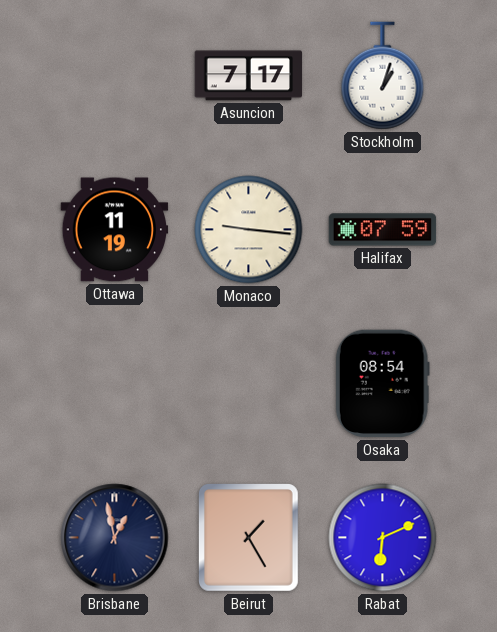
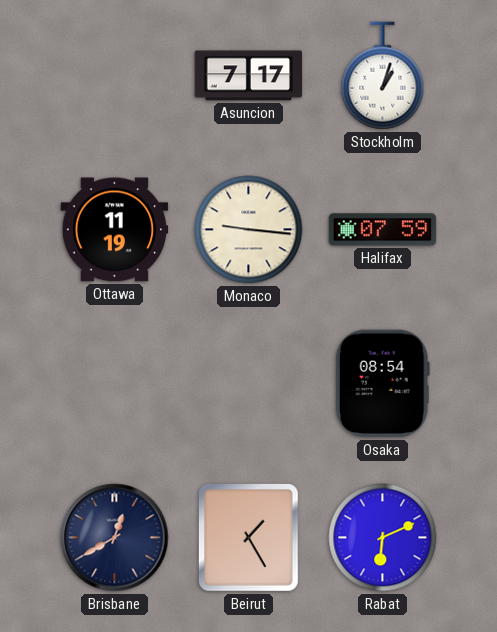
Brisbane: 12:58 -> 12:40
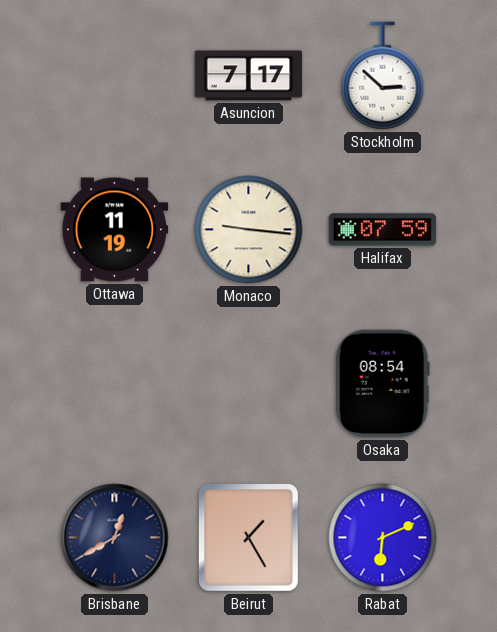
Stockholm: 1:03 -> 2:52
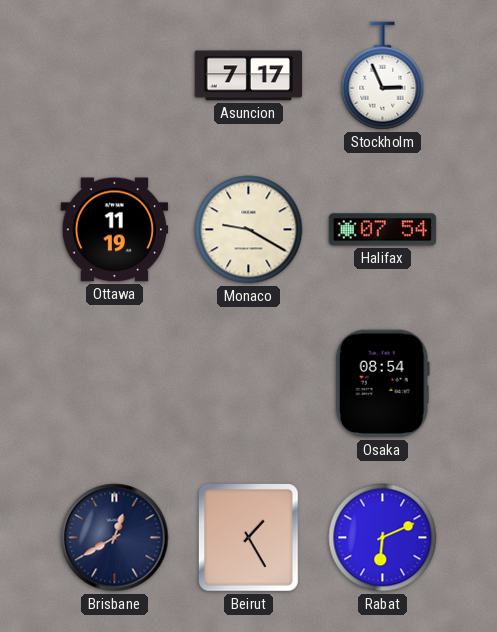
Stockholm: 2:52 -> 2:56
Monaco: 9:16 -> 9:20
Halifax: 07:59 -> 07:54
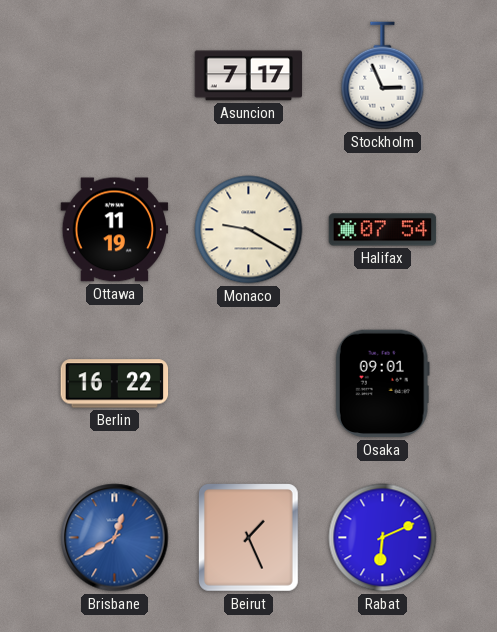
Berlin: none -> 16:22
Osaka: 08:54 -> 09:01
Brisbane dial: navy -> blue
Beirut: 1:25 -> 1:26
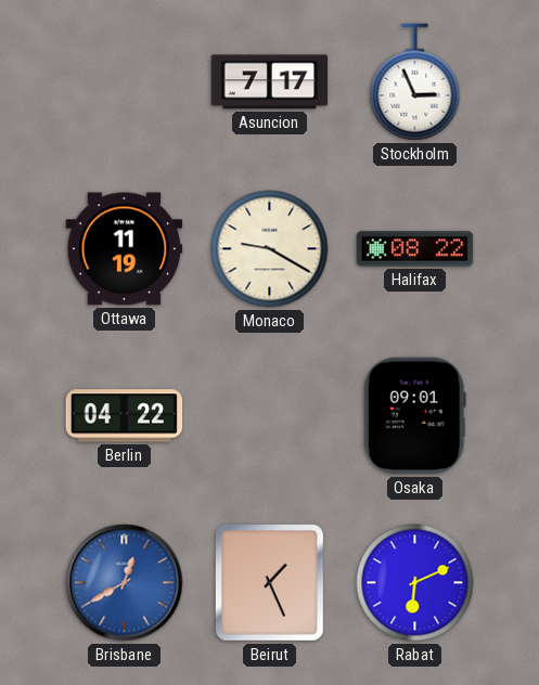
Halifax: 07:54 -> 08:22
Berlin: 16:22 -> 04:22
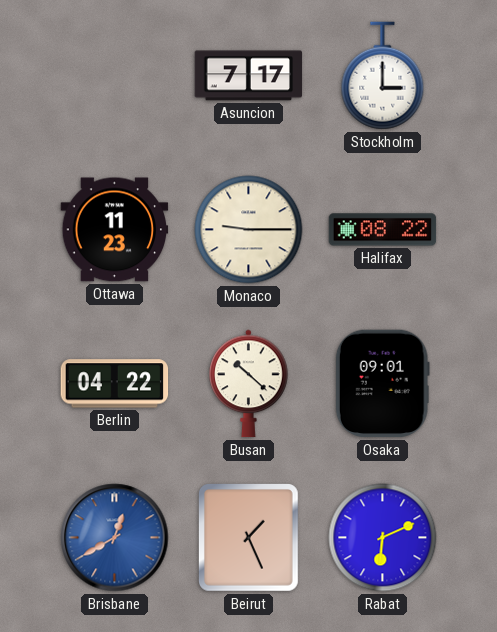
Stockholm: 2:56 -> 3:00
Ottawa: 11:19 -> 11:23
Monaco: 9:20 -> 9:15
Busan: none -> 10:22
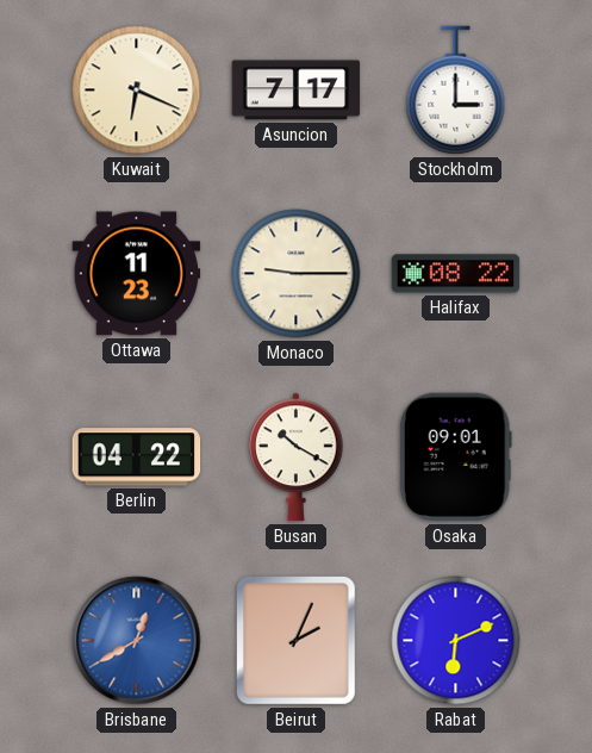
Kuwait: none -> 6:19
Busan: 10:22 -> 10:20
Beirut: 1:26 -> 2:04
